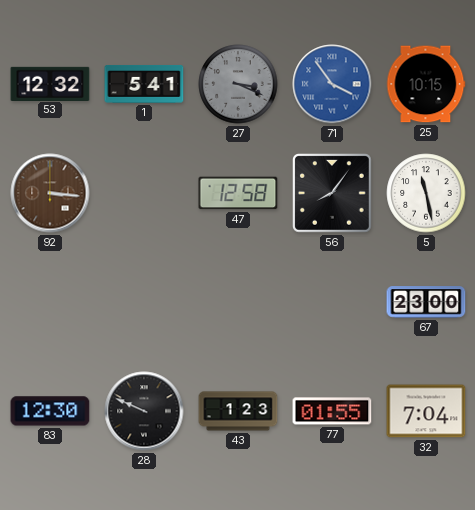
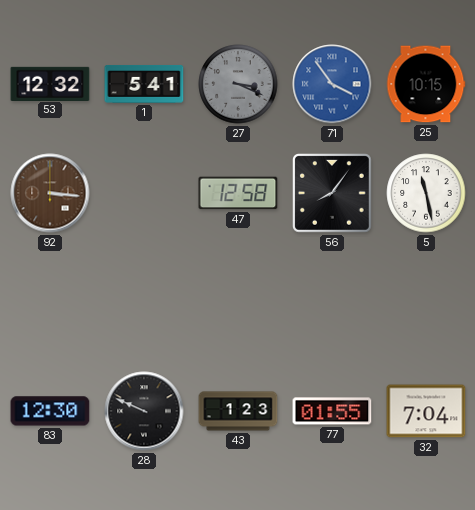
67: 23:00 -> none
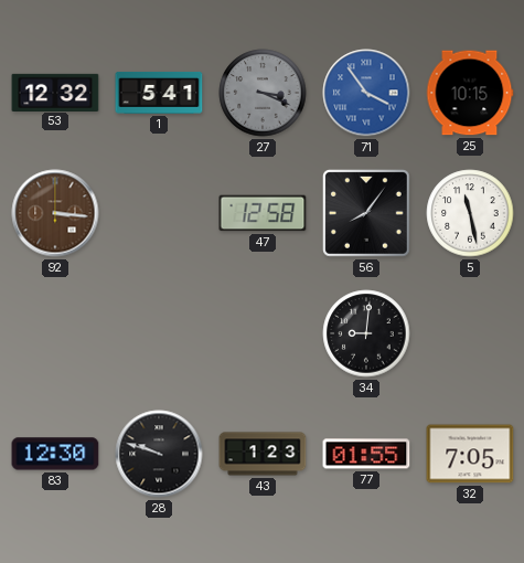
34: none -> 9:01
28: 9:49 -> 9:48
32: 7:04 -> 7:05
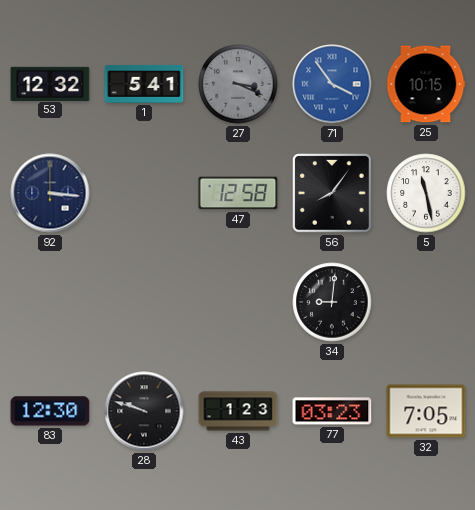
92 dial: brown -> navy
77: 01:55 -> 03:23
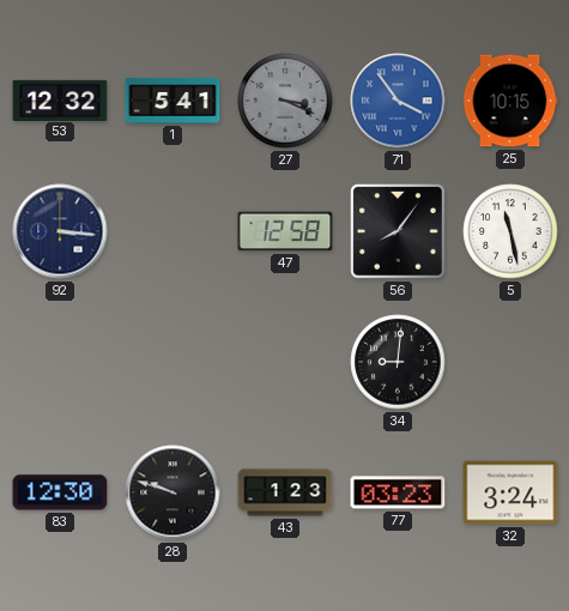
32: 7:05 -> 3:24
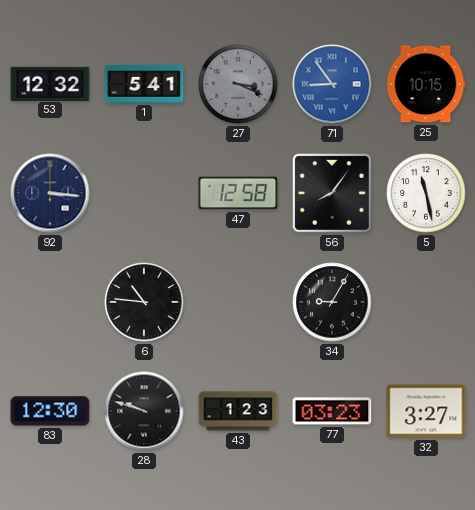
71: 3:54 -> 8:54
6: none -> 10:46
34: 9:01 -> 9:05
32: 3:24 -> 3:27
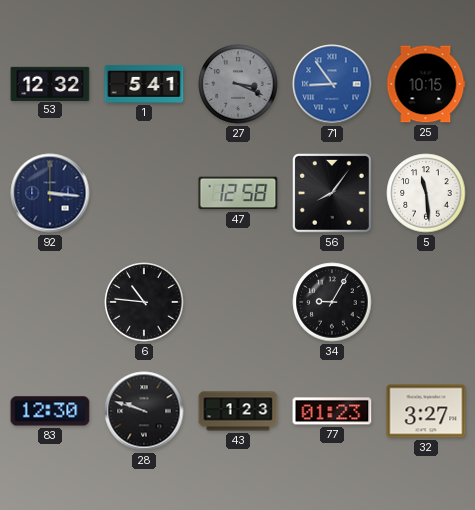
5: 11:28 -> 11:29
77: 03:23 -> 01:23
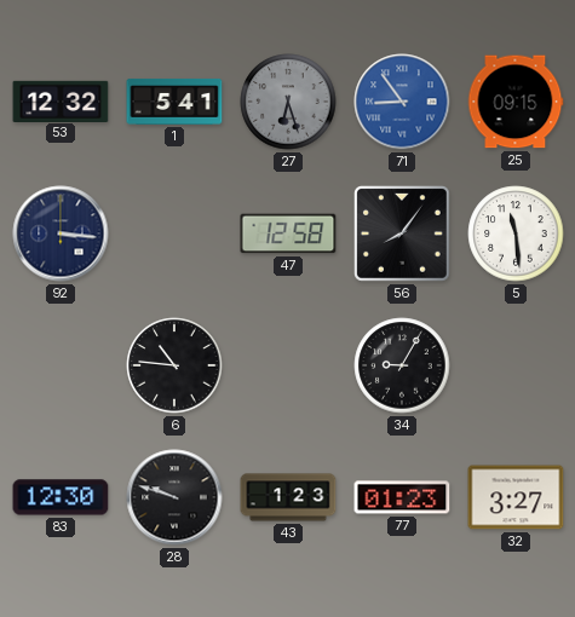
27: 3:19 -> 6:27
25: 10:15 -> 09:15
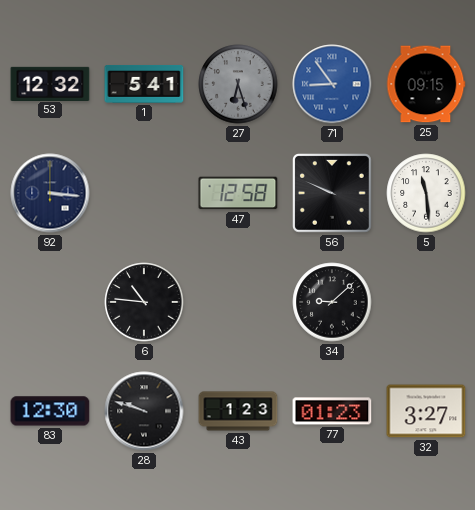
56: 8:06 -> 9:49
34: 9:05 -> 9:08
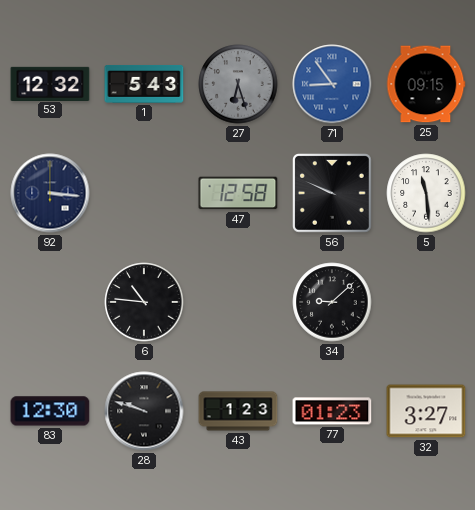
1: 5:41 -> 5:43
